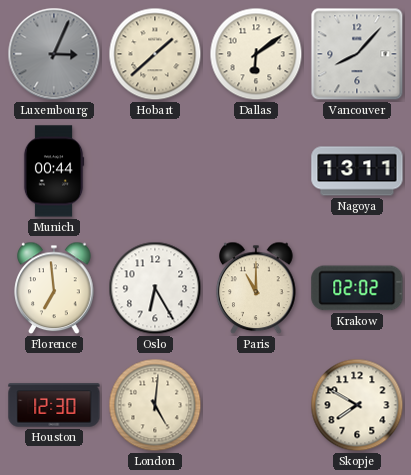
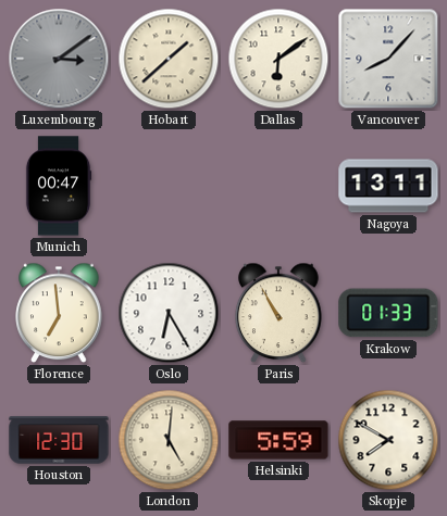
Luxembourg: 3:04 -> 3:09
Munich: 00:44 -> 00:47
Paris: 11:00 -> 10:55
Krakow: 02:02 -> 01:33
Helsinki: none -> 5:59
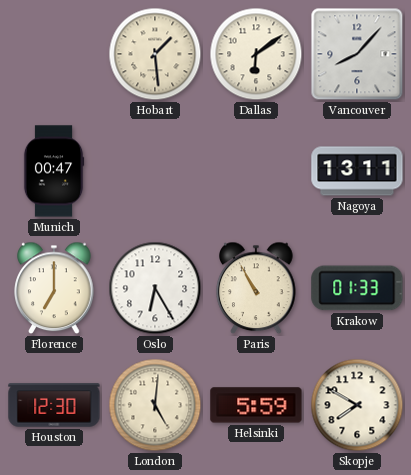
Luxembourg: 3:09 -> none
Hobart: 1:38 -> 1:29
Florence: 6:59 -> 7:00
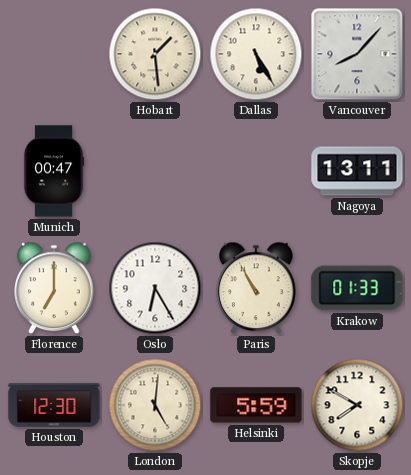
Dallas: 6:09 -> 5:25
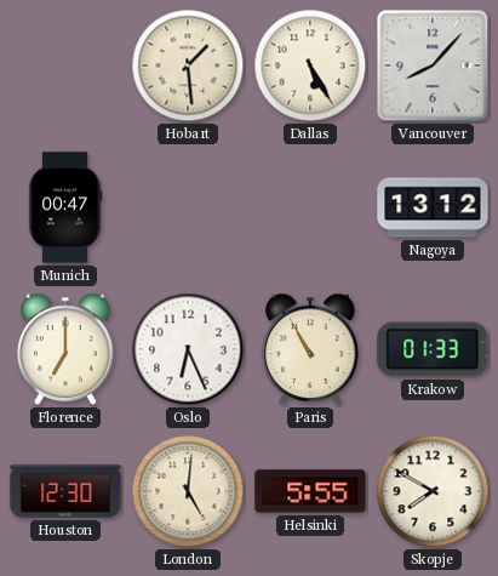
Nagoya: 13:11 -> 13:12
Oslo: 6:25 -> 6:26
Helsinki: 5:59 -> 5:55
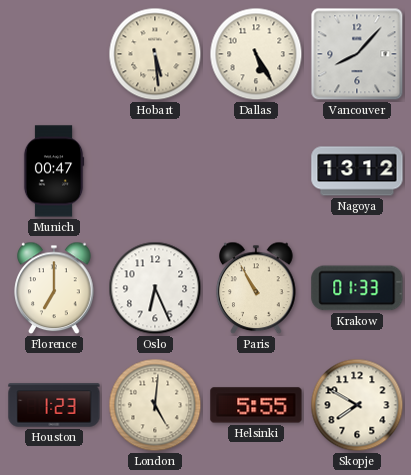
Hobart: 1:29 -> 5:29
Houston: 12:30 -> 1:23
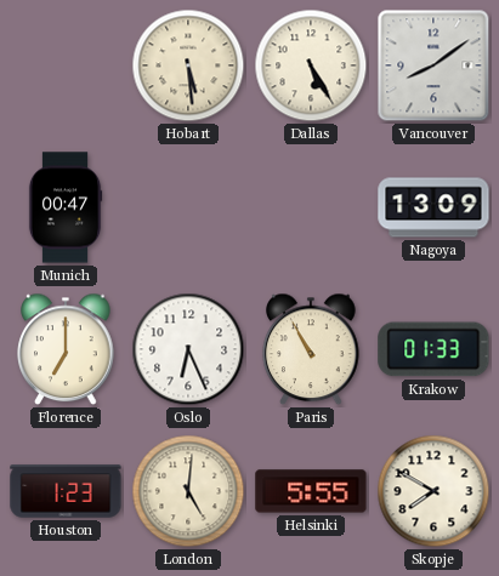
Vancouver: 8:07 -> 8:09
Nagoya: 13:12 -> 13:09
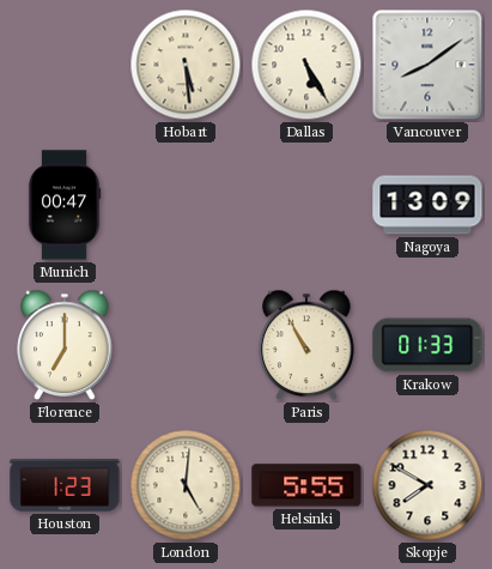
Oslo: 6:26 -> none
